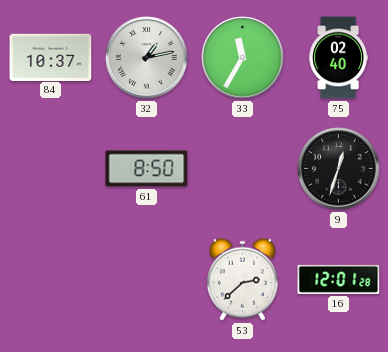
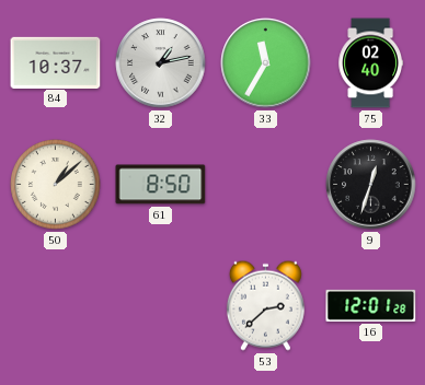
50: none -> 1:08
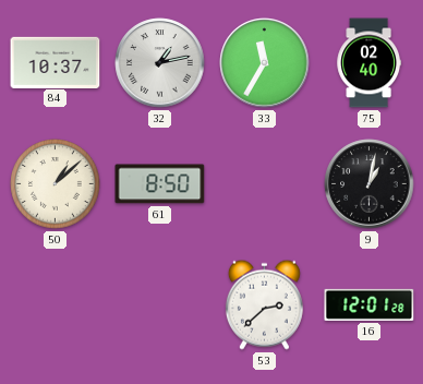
9: 12:33 -> 1:02
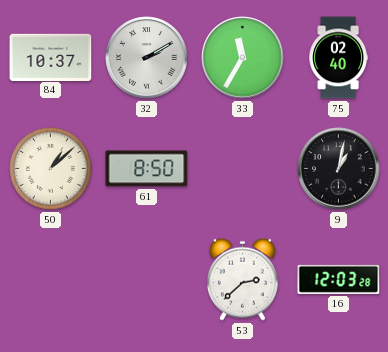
32: 1:13 -> 2:10
16: 12:01 -> 12:03
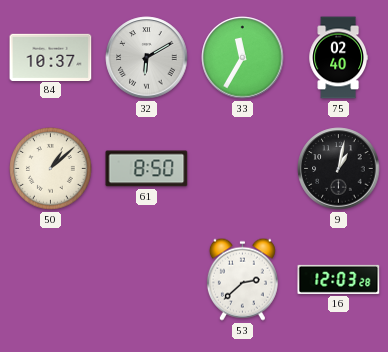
32: 2:10 -> 6:10
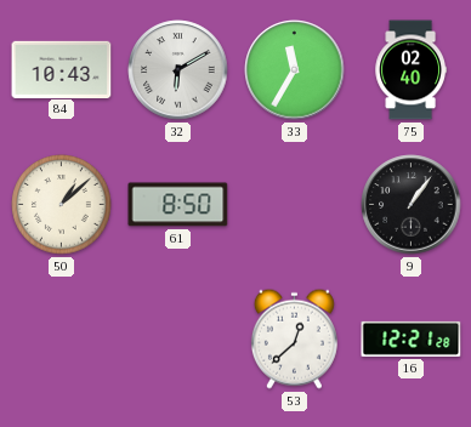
84: 10:37 -> 10:43
9: 1:02 -> 1:06
53: 2:38 -> 12:38
16: 12:03 -> 12:21
